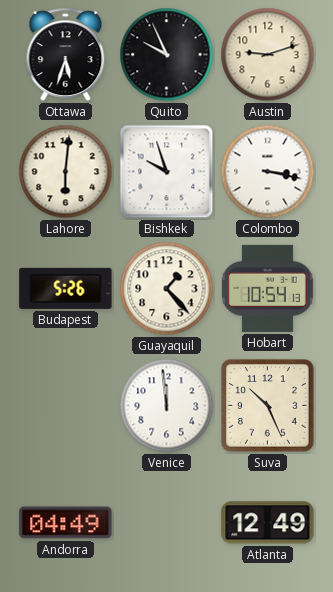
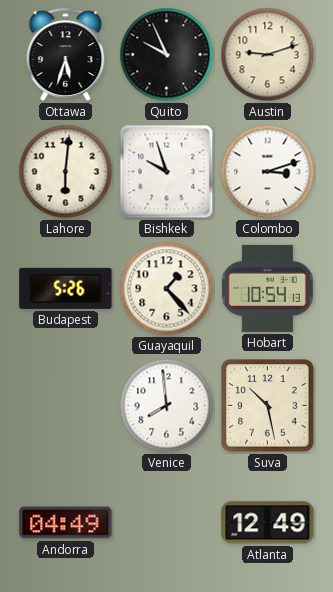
Colombo: 3:17 -> 3:12
Venice: 11:59 -> 7:59
Suva: 10:26 -> 10:28
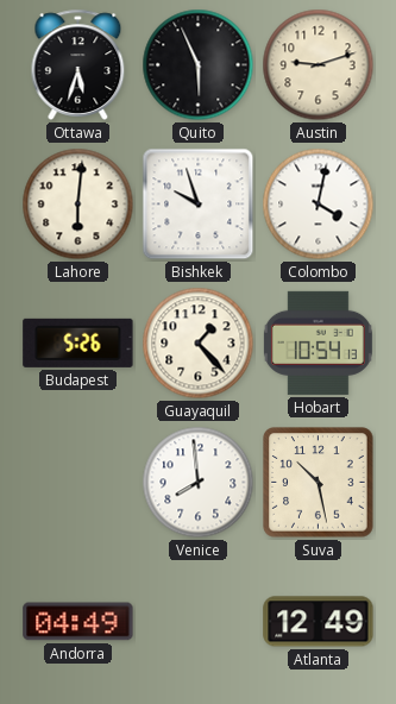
Quito: 9:56 -> 5:56
Colombo: 3:12 -> 4:02
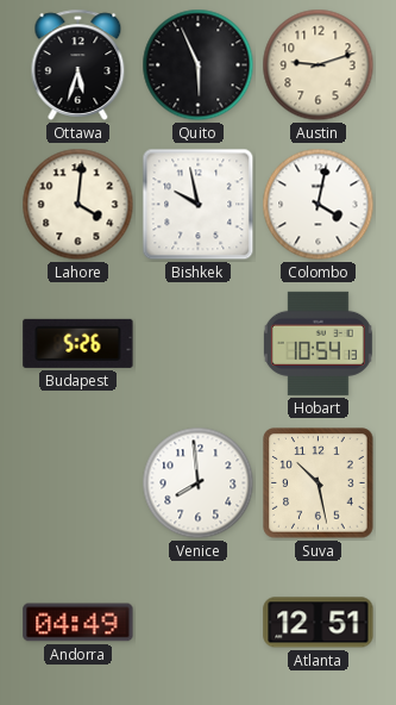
Lahore: 6:01 -> 4:01
Bishkek: 9:57 -> 9:58
Guayaquil: 1:23 -> none
Atlanta: 12:49 -> 12:51
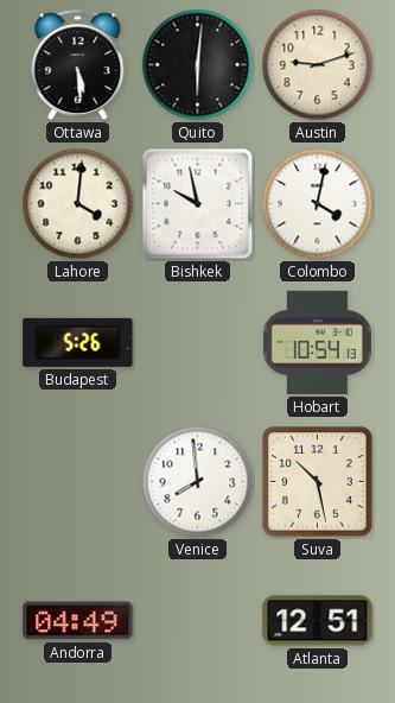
Ottawa: 5:33 -> 5:29
Quito: 5:56 -> 6:01
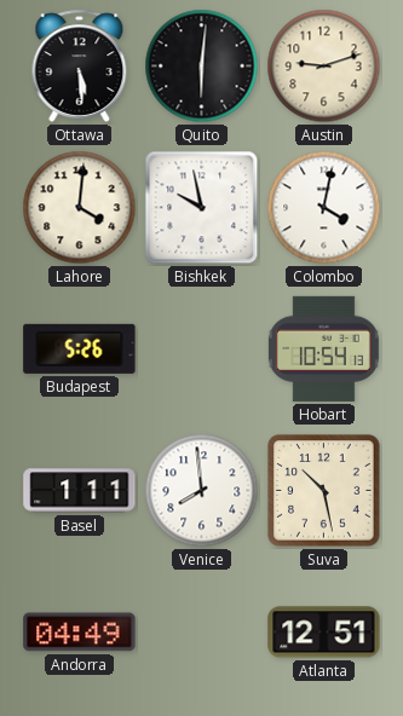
Basel: none -> 1:11
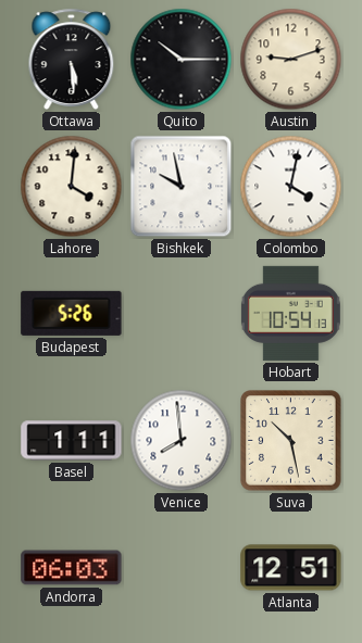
Quito: 6:01 -> 10:15
Andorra: 04:49 -> 06:03
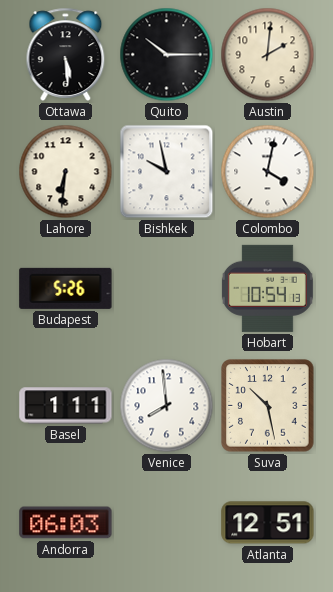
Austin: 9:12 -> 2:01
Lahore: 4:01 -> 6:31
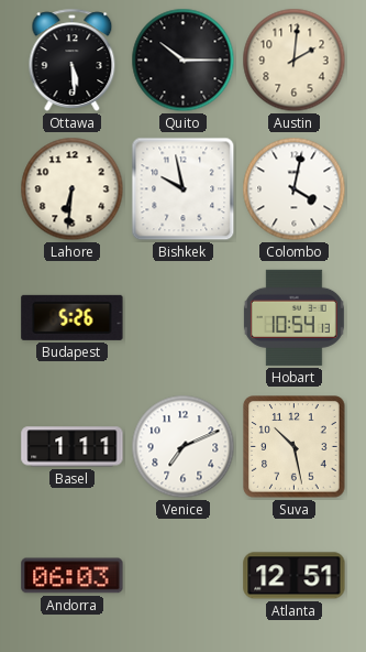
Venice: 7:59 -> 7:11
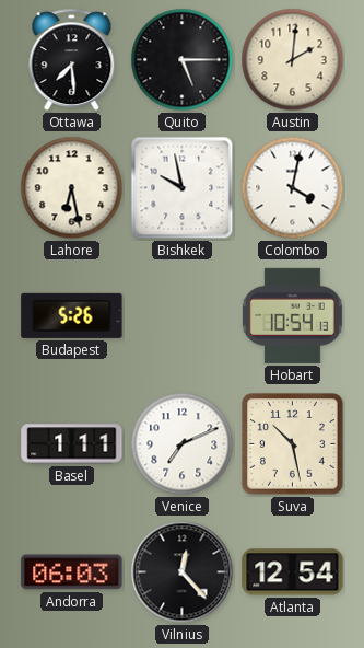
Ottawa: 5:29 -> 7:29
Quito: 10:15 -> 5:15
Lahore: 6:31 -> 6:28
Vilnius: none -> 12:23
Atlanta: 12:51 -> 12:54
